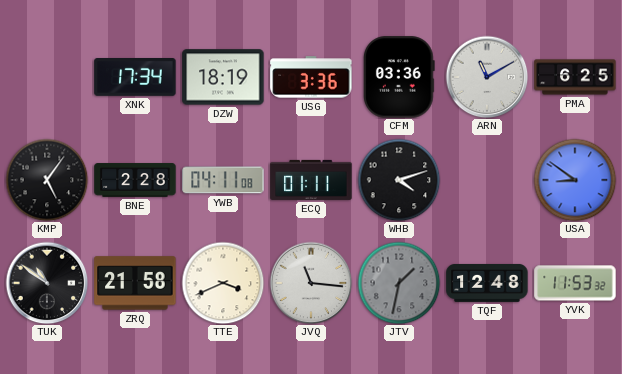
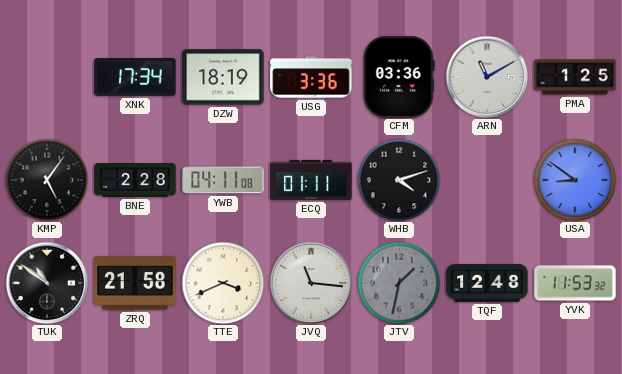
PMA: 6:25 -> 1:25
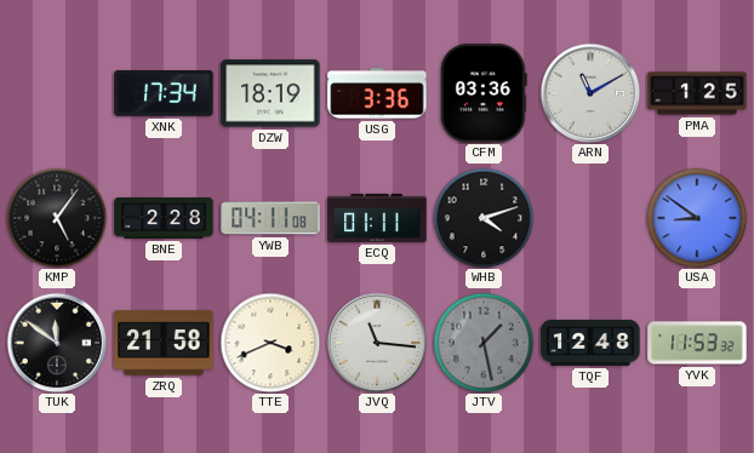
TUK: 10:51 -> 11:51
JTV: 1:32 -> 1:28
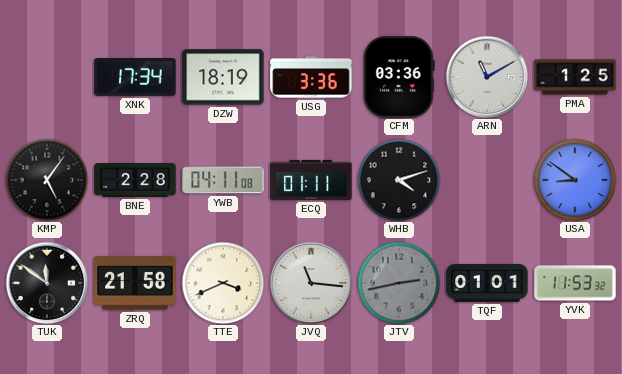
JTV: 1:28 -> 2:43
TQF: 12:48 -> 01:01
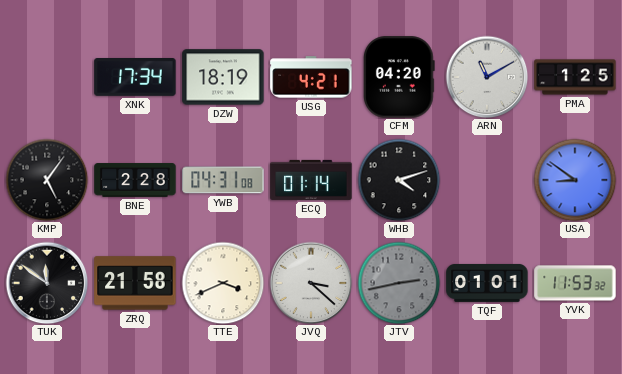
USG: 3:36 -> 4:21
CFM: 03:36 -> 04:20
YWB: 04:11 -> 04:31
ECQ: 01:11 -> 01:14
JVQ: 11:16 -> 3:22
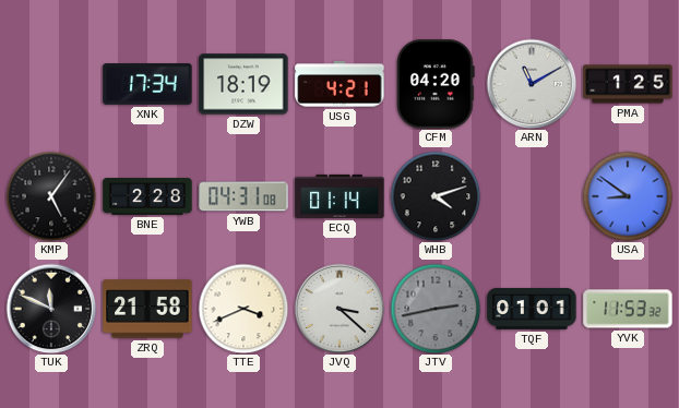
TUK: 11:51 -> 11:49
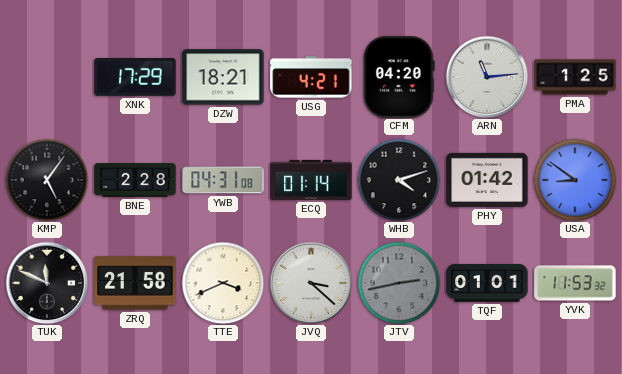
XNK: 17:34 -> 17:29
DZW: 18:19 -> 18:21
ARN: 11:10 -> 11:14
PHY: none -> 01:42
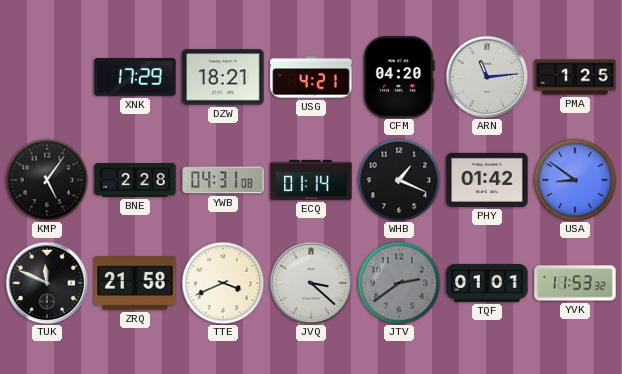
WHB: 4:12 -> 1:19
JTV: 2:43 -> 2:39
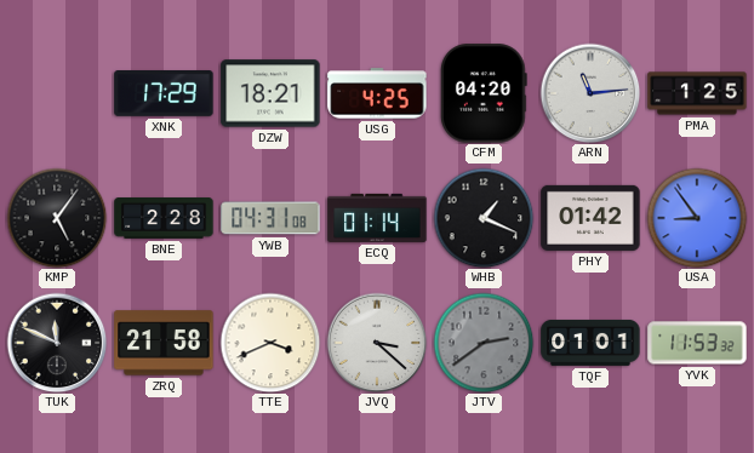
USG: 4:21 -> 4:25
USA: 8:51 -> 8:54
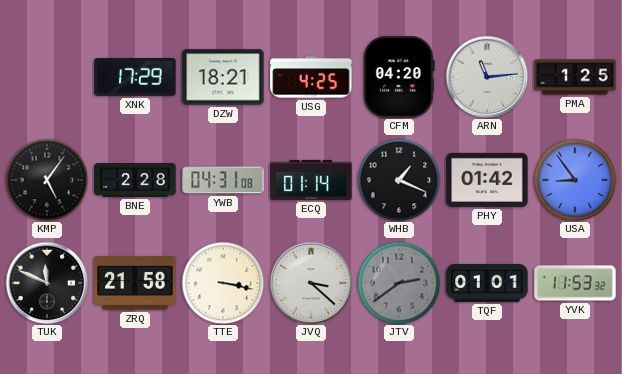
TTE: 3:41 -> 3:17
